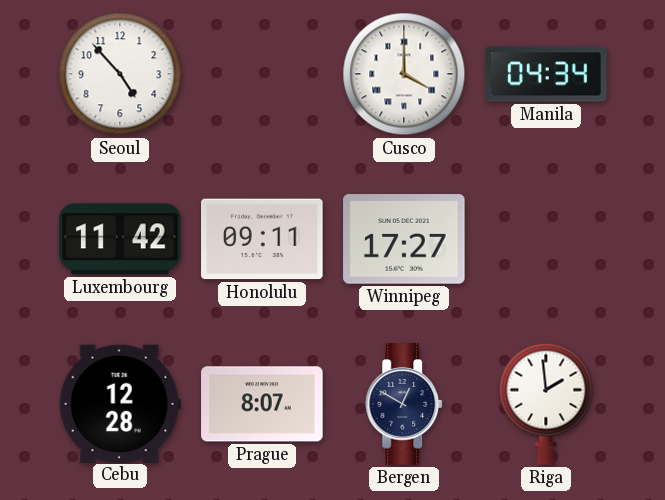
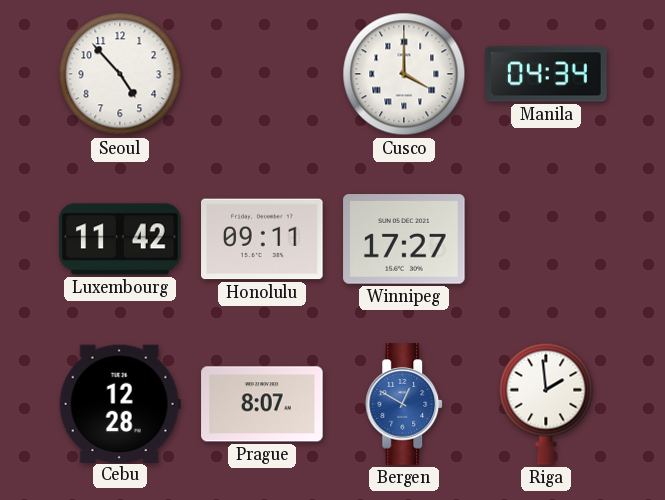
Bergen dial: navy -> blue
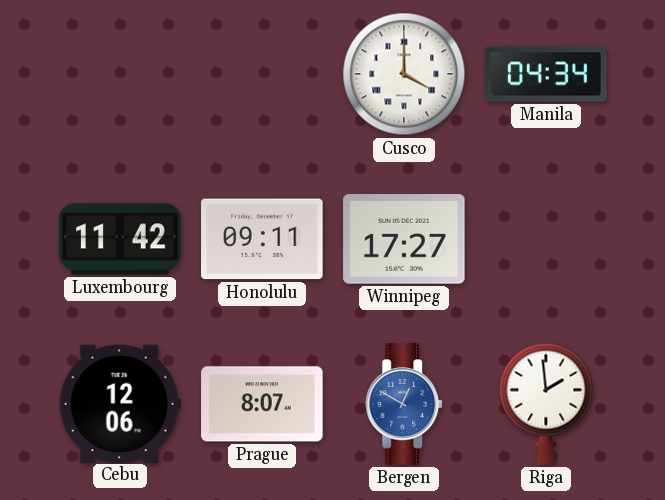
Seoul: 4:53 -> none
Cebu: 12:28 -> 12:06
